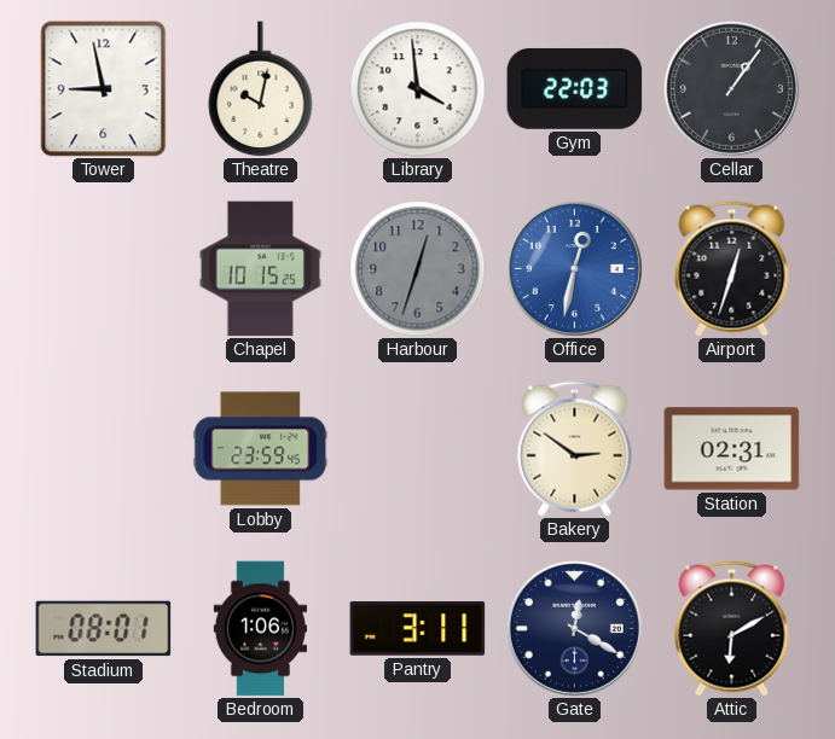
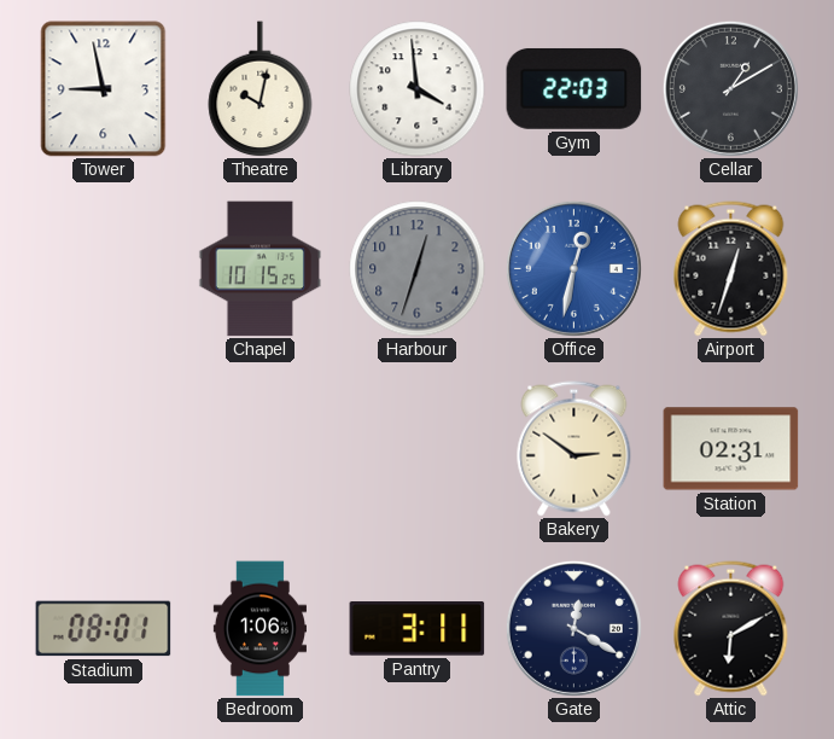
Cellar: 1:06 -> 1:10
Lobby: 23:59 -> none
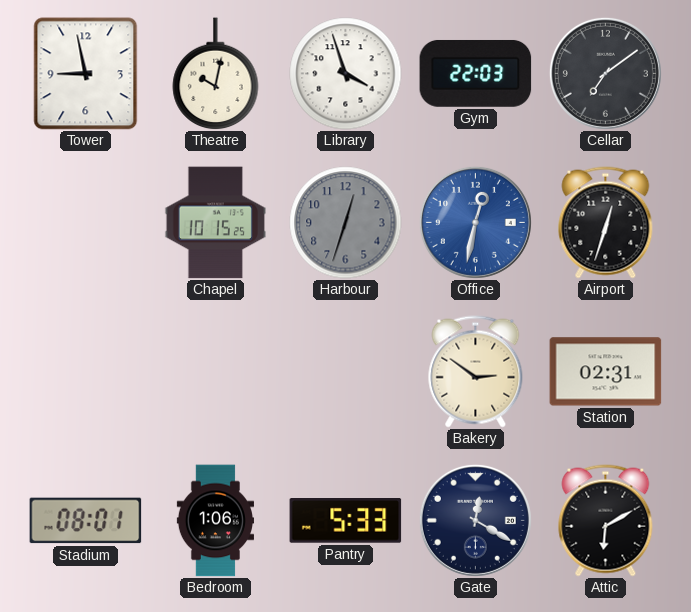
Library: 3:59 -> 3:57
Cellar: 1:10 -> 7:09
Pantry: 3:11 -> 5:33
